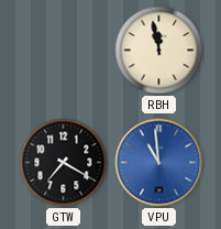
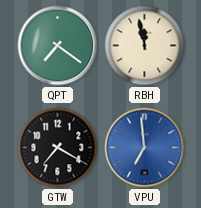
QPT: none -> 7:21
VPU: 10:59 -> 6:59
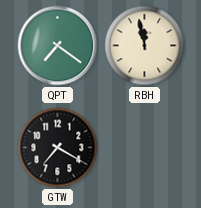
VPU: 6:59 -> none
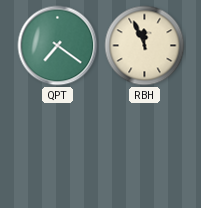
RBH: 11:58 -> 11:56
GTW: 7:20 -> none
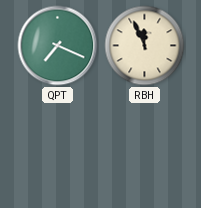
QPT: 7:21 -> 7:19
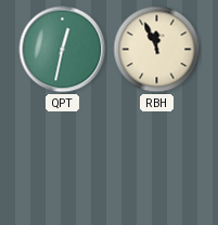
QPT: 7:19 -> 12:32
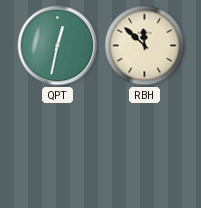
RBH: 11:56 -> 11:52
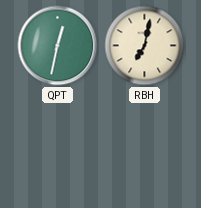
RBH: 11:52 -> 7:02
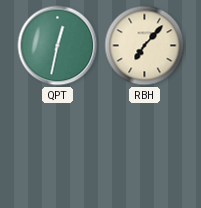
RBH: 7:02 -> 7:07
